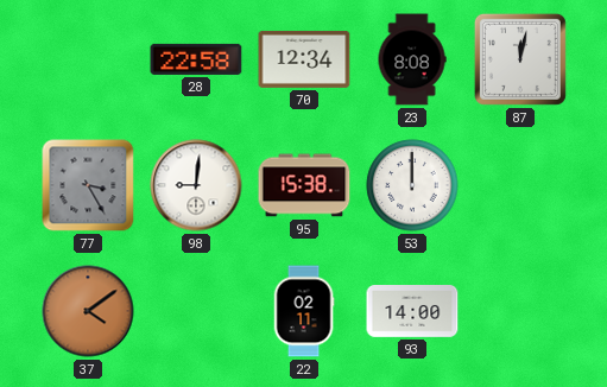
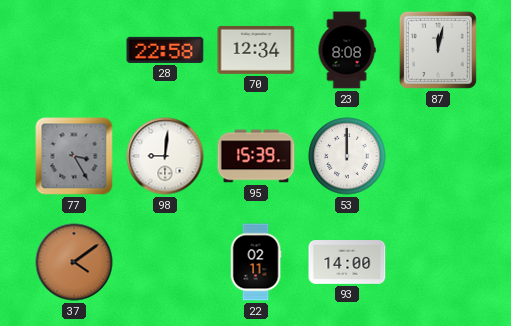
95: 15:38 -> 15:39
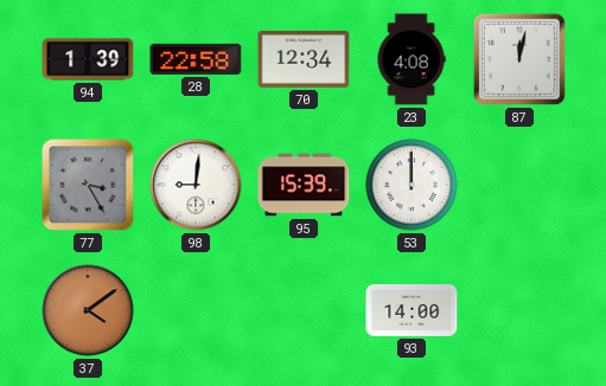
94: none -> 1:39
23: 8:08 -> 4:08
22: 02:11 -> none
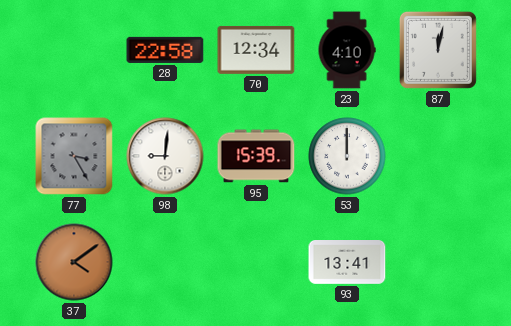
94: 1:39 -> none
23: 4:08 -> 4:10
93: 14:00 -> 13:41
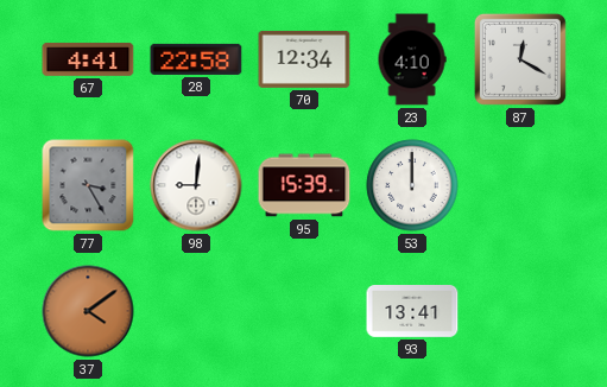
67: none -> 4:41
87: 12:02 -> 12:20
